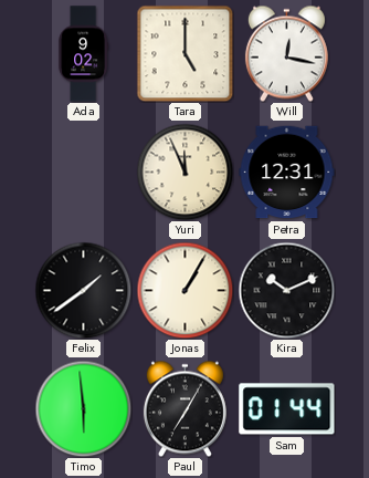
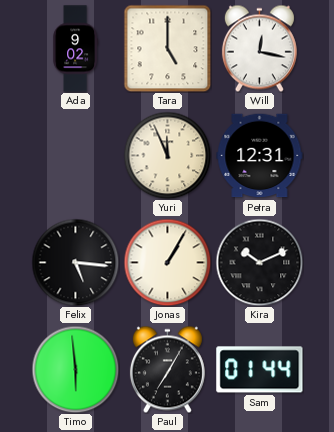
Felix: 1:39 -> 5:16
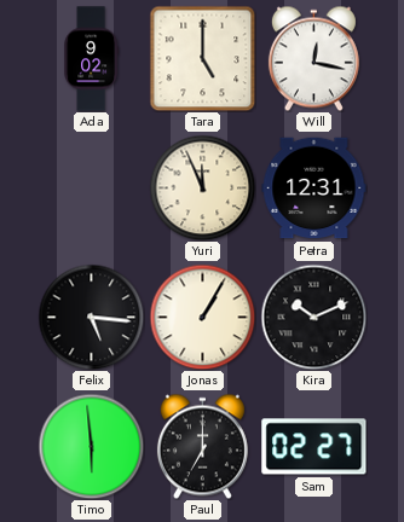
Paul: 7:05 -> 7:00
Sam: 01:44 -> 02:27
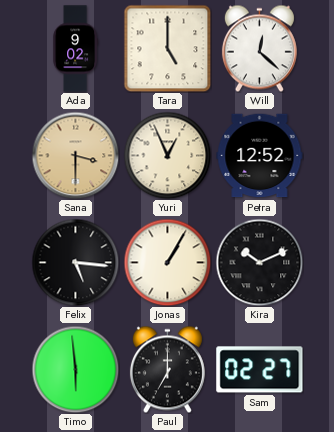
Will: 12:17 -> 12:22
Sana: none -> 3:30
Yuri: 11:56 -> 12:56
Petra: 12:31 -> 12:52
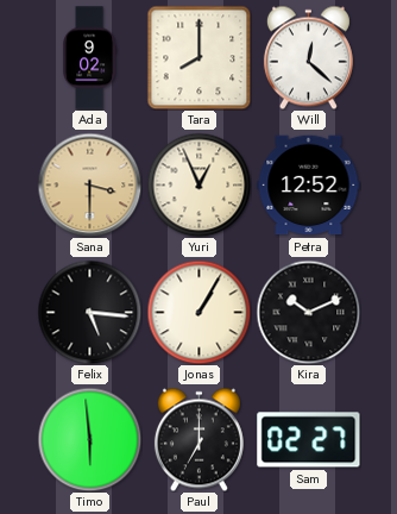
Tara: 5:00 -> 8:00
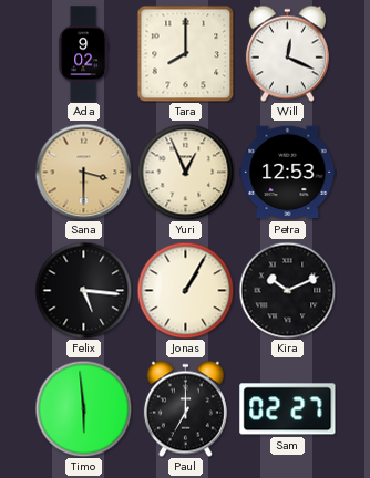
Will: 12:22 -> 12:19
Petra: 12:52 -> 12:53
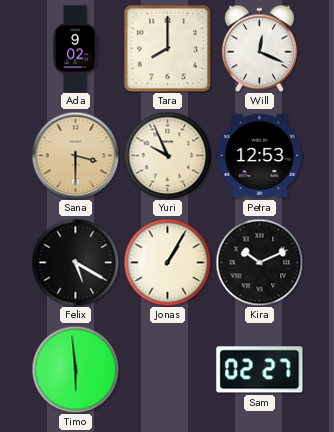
Yuri: 12:56 -> 9:56
Felix: 5:16 -> 5:20
Paul: 7:00 -> none
